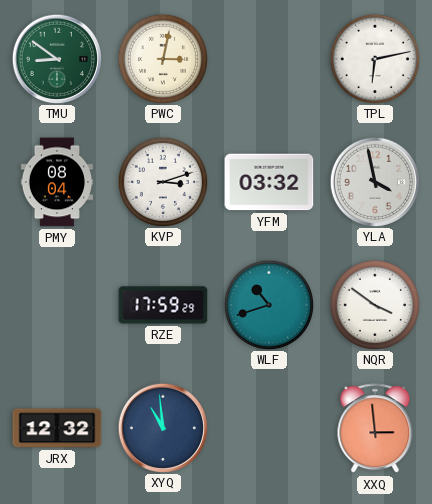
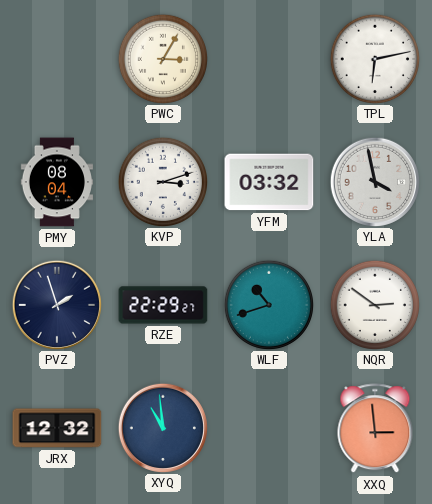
TMU: 8:51 -> none
PWC: 3:02 -> 3:05
PVZ: none -> 1:57
RZE: 17:59 -> 22:29
NQR: 3:51 -> 2:51
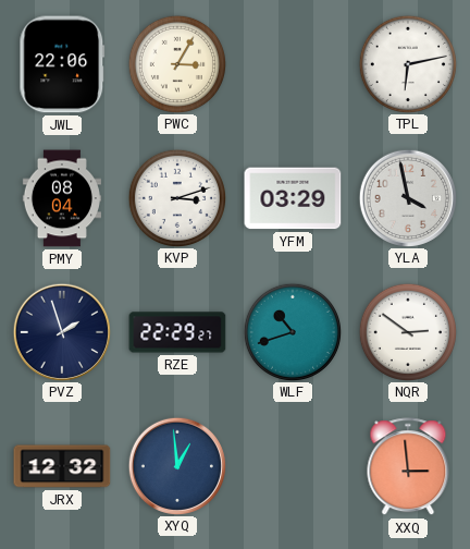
JWL: none -> 22:06
YFM: 03:32 -> 03:29
XYQ: 10:59 -> 12:59
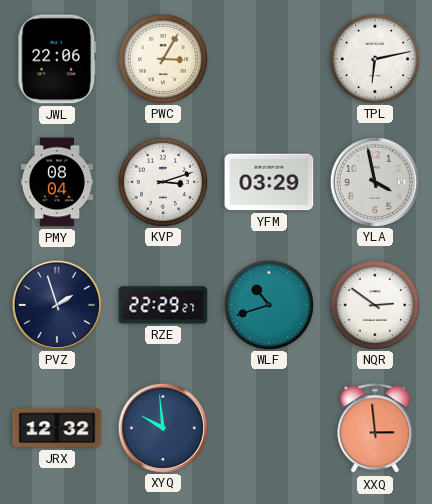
XYQ: 12:59 -> 9:59
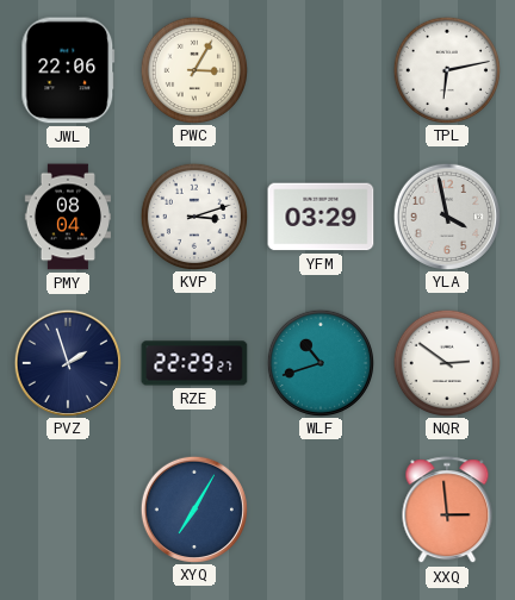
JRX: 12:32 -> none
XYQ: 9:59 -> 7:05
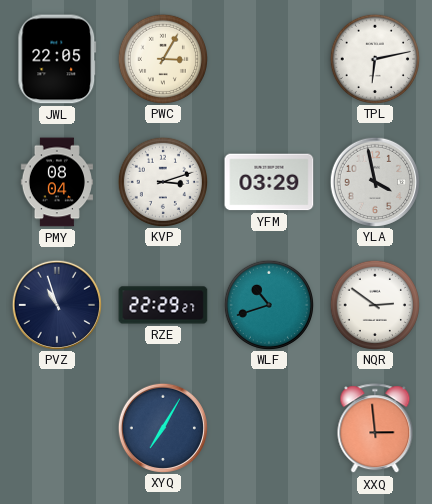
JWL: 22:06 -> 22:05
PVZ: 1:57 -> 10:57
